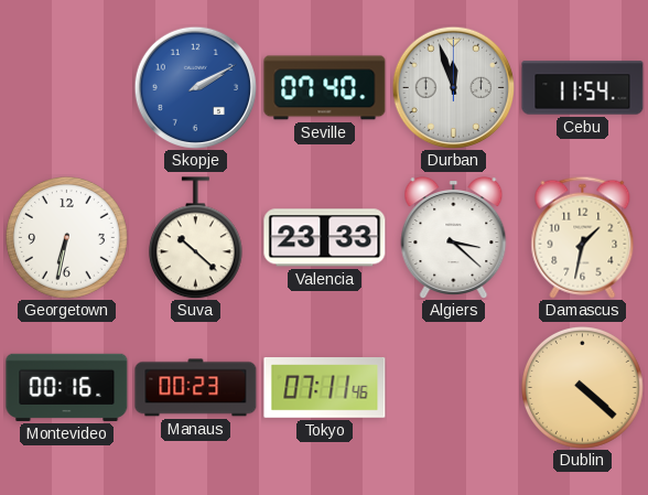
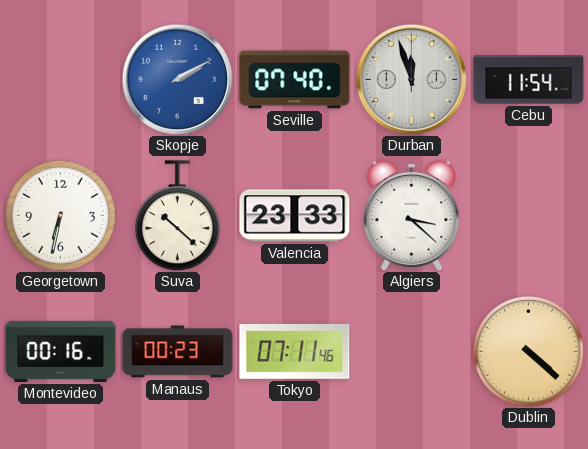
Damascus: 1:32 -> none
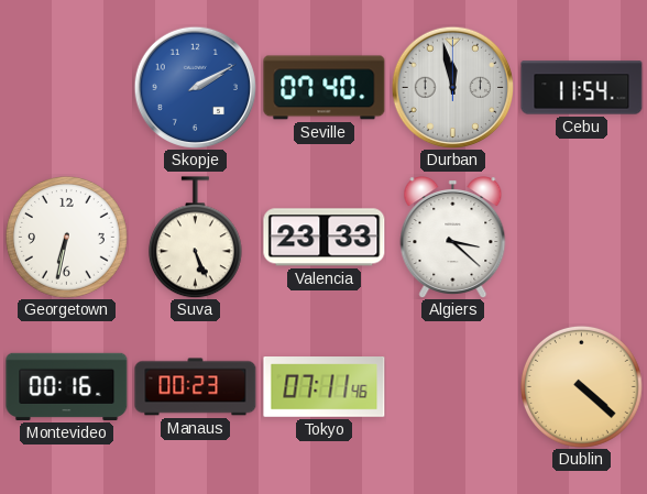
Durban: 11:57 -> 11:58
Suva: 10:22 -> 5:26
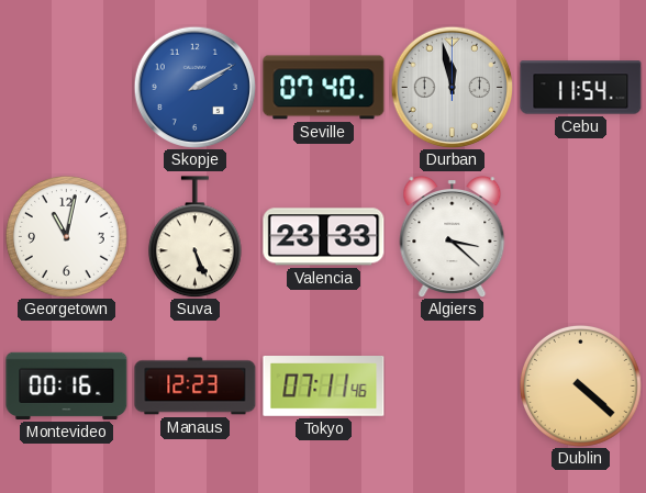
Georgetown: 6:32 -> 11:02
Manaus: 00:23 -> 12:23
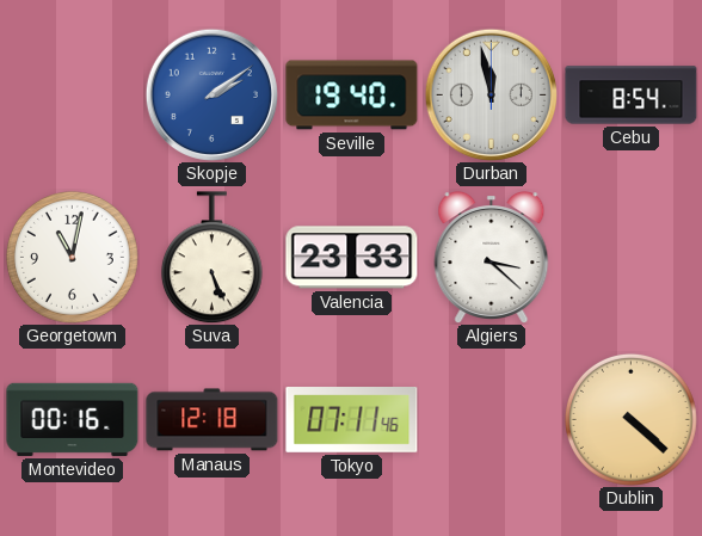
Skopje: 2:10 -> 2:09
Seville: 07:40 -> 19:40
Cebu: 11:54 -> 8:54
Manaus: 12:23 -> 12:18
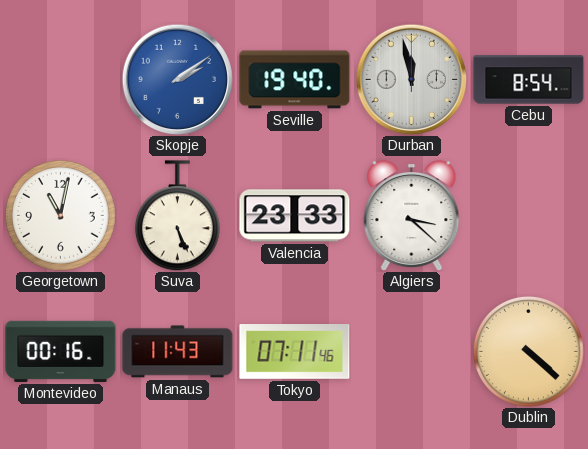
Manaus: 12:18 -> 11:43
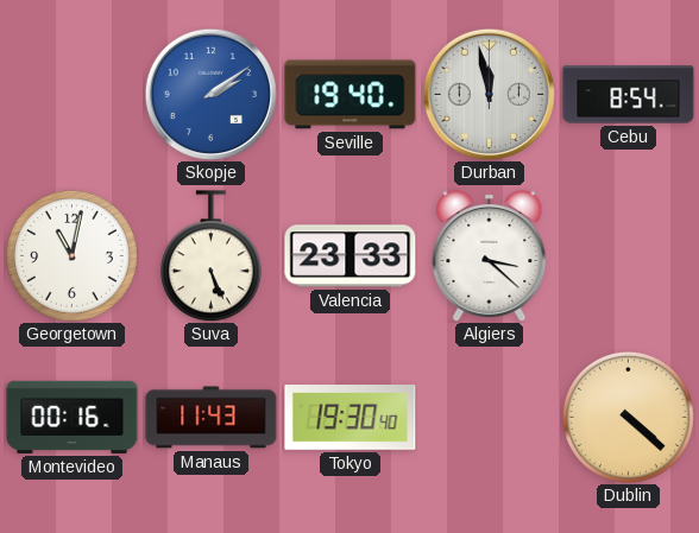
Tokyo: 07:11 -> 19:30
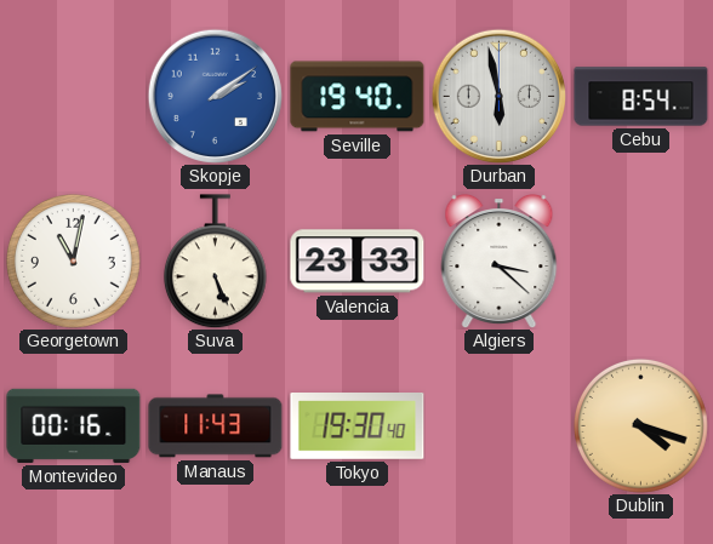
Durban: 11:58 -> 5:58
Dublin: 4:22 -> 4:18
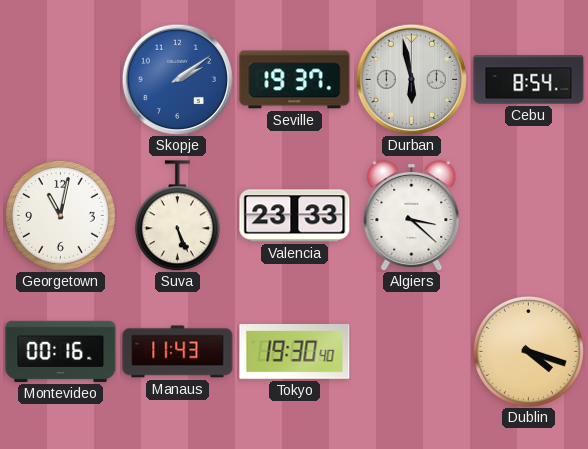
Seville: 19:40 -> 19:37
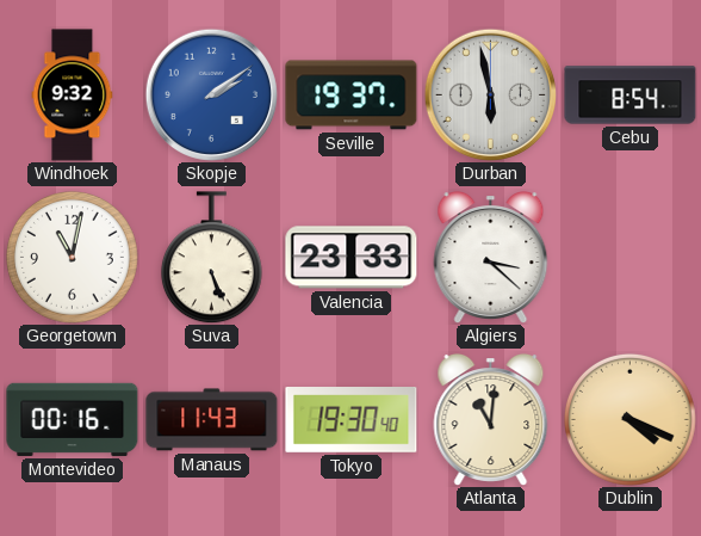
Windhoek: none -> 9:32
Atlanta: none -> 11:01
Dublin: 4:18 -> 4:19
